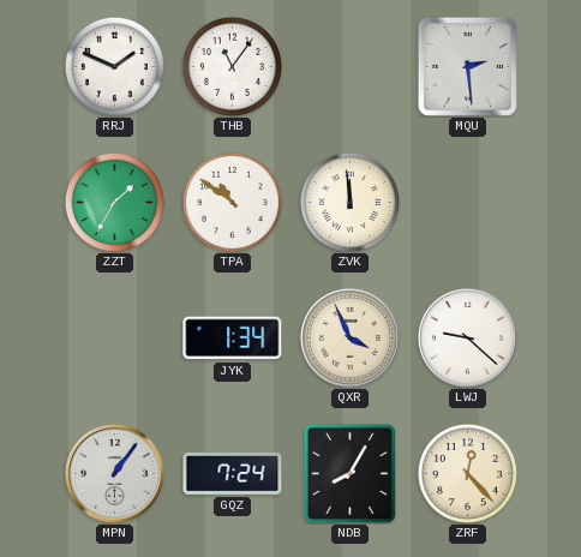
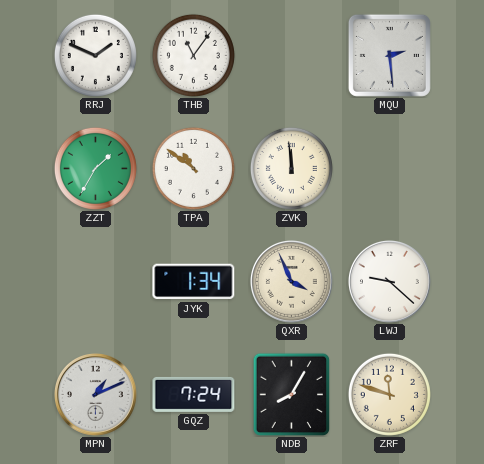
MPN: 1:06 -> 1:11
ZRF: 12:23 -> 11:48
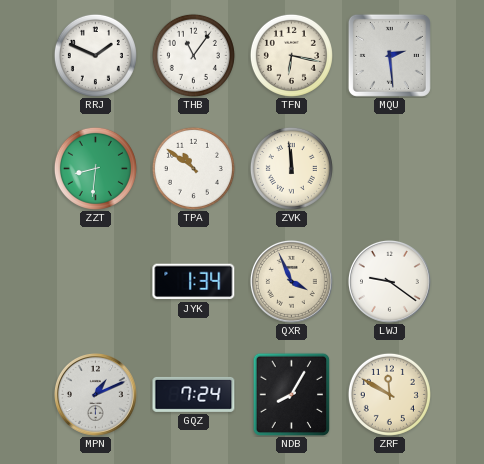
TFN: none -> 6:17
ZZT: 1:35 -> 8:31
LWJ: 9:22 -> 9:21
ZRF: 11:48 -> 11:50
